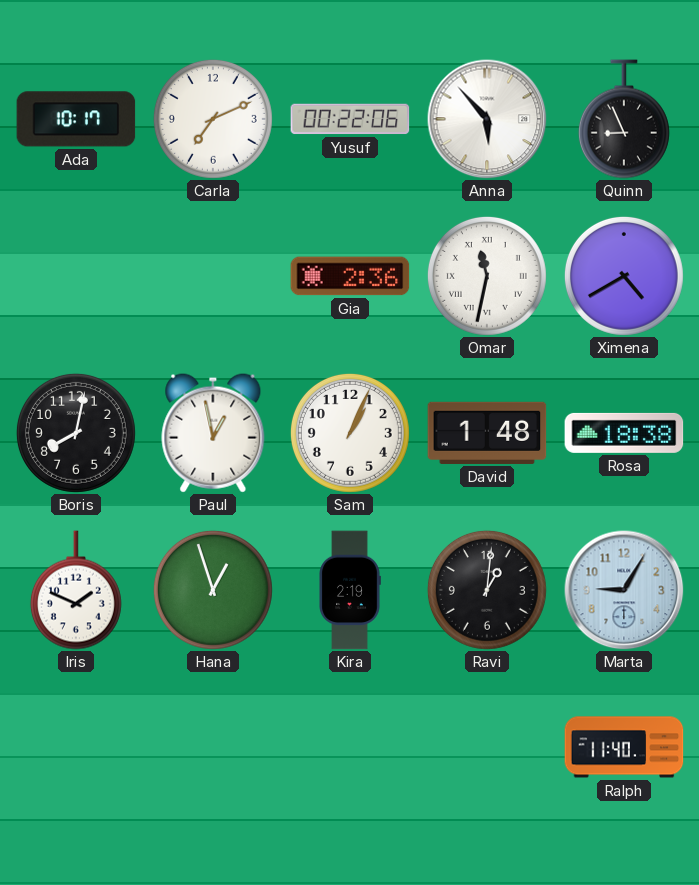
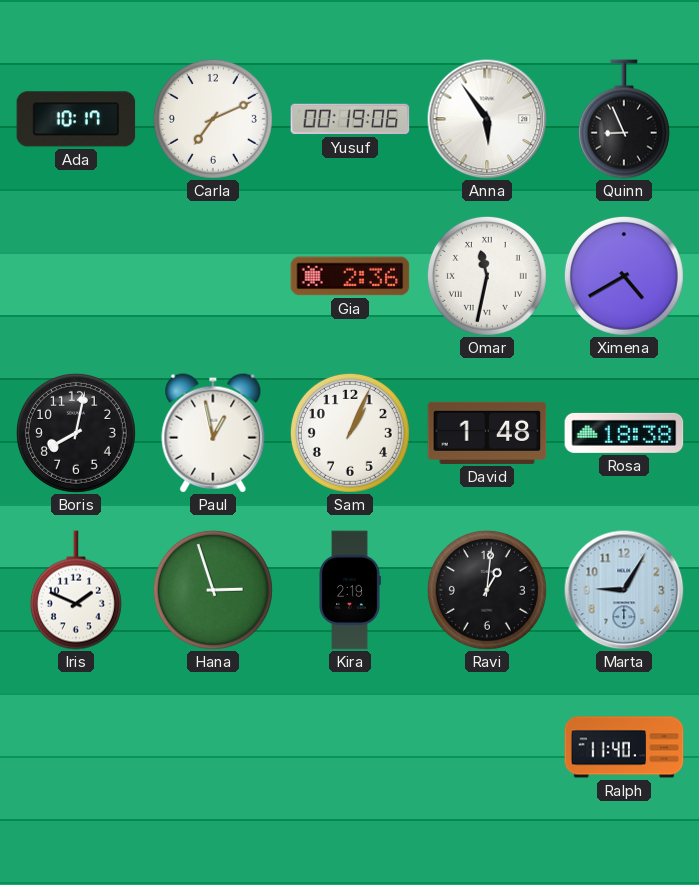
Yusuf: 00:22 -> 00:19
Anna: 5:53 -> 5:54
Hana: 12:57 -> 2:57
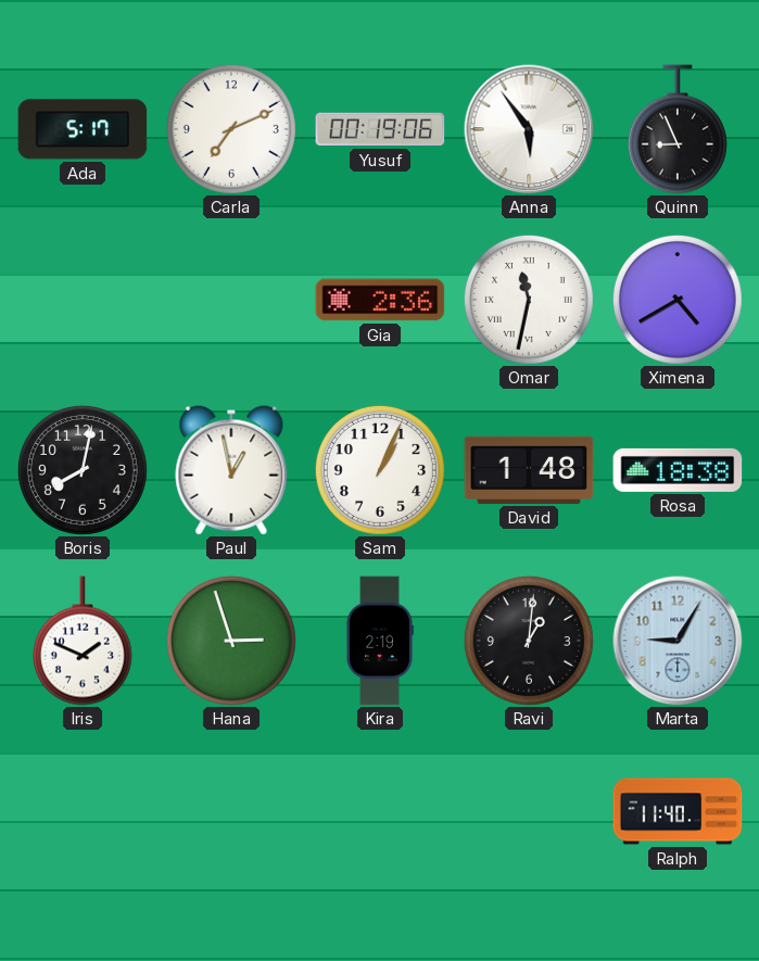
Ada: 10:17 -> 5:17
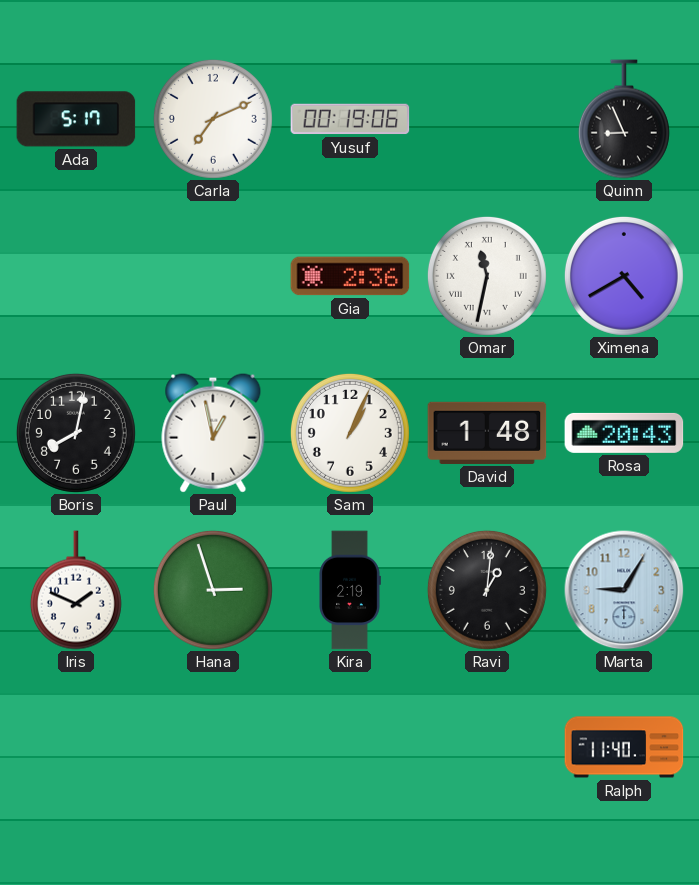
Anna: 5:54 -> none
Rosa: 18:38 -> 20:43
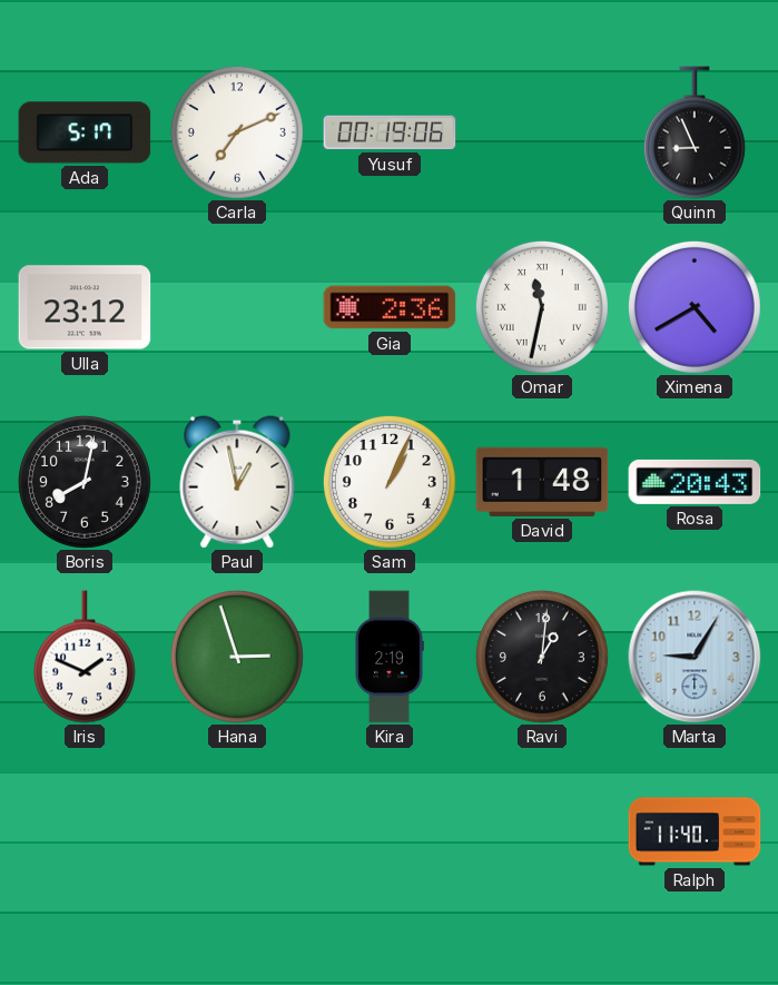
Ulla: none -> 23:12
